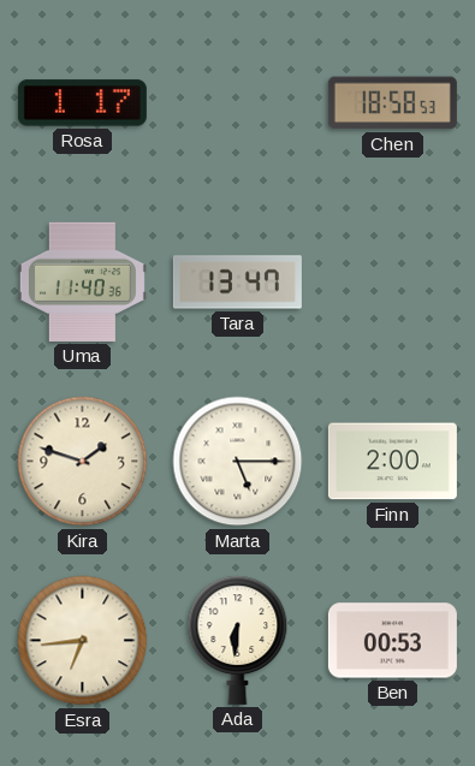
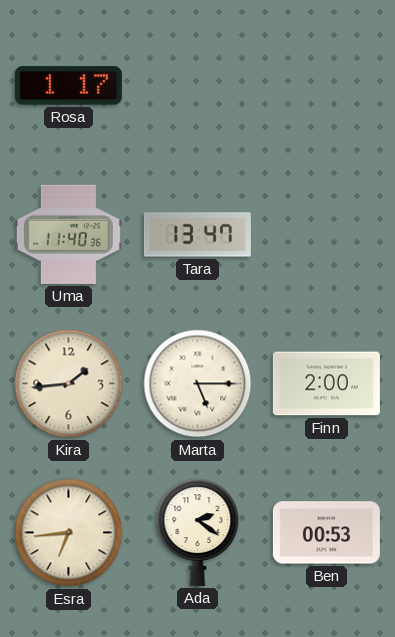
Chen: 18:58 -> none
Kira: 1:48 -> 1:44
Ada: 6:31 -> 2:21
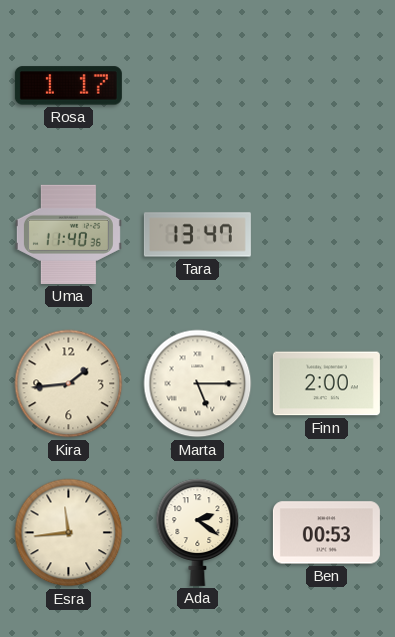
Esra: 6:44 -> 11:44
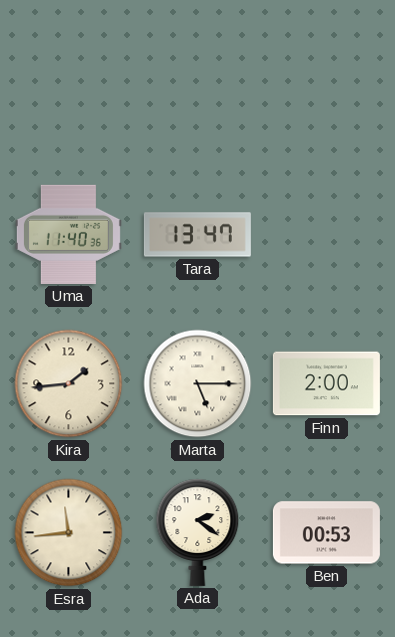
Rosa: 1:17 -> none
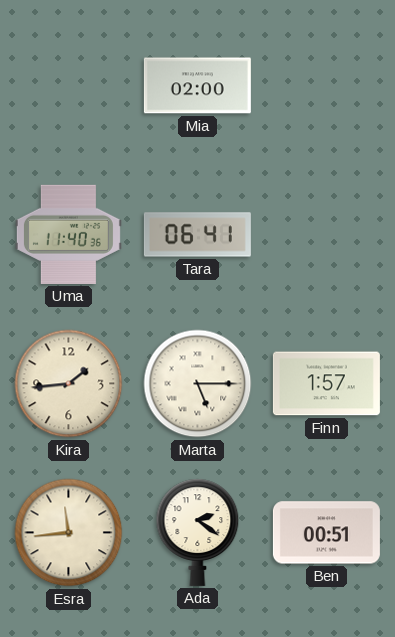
Mia: none -> 02:00
Tara: 13:47 -> 06:41
Finn: 2:00 -> 1:57
Ben: 00:53 -> 00:51
